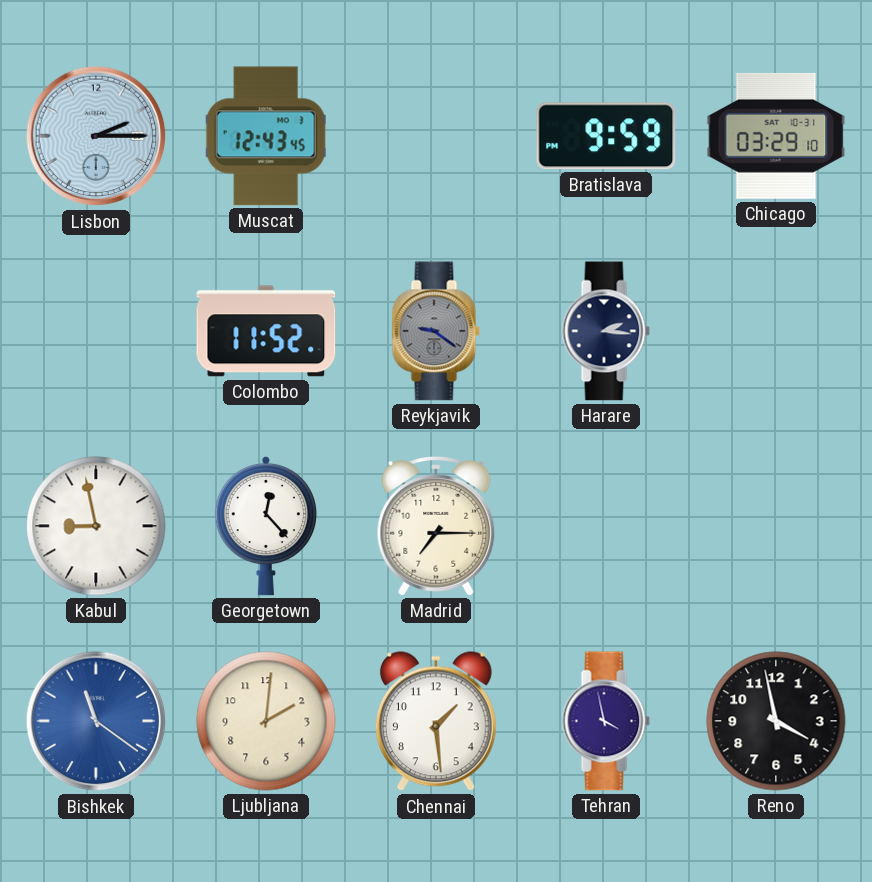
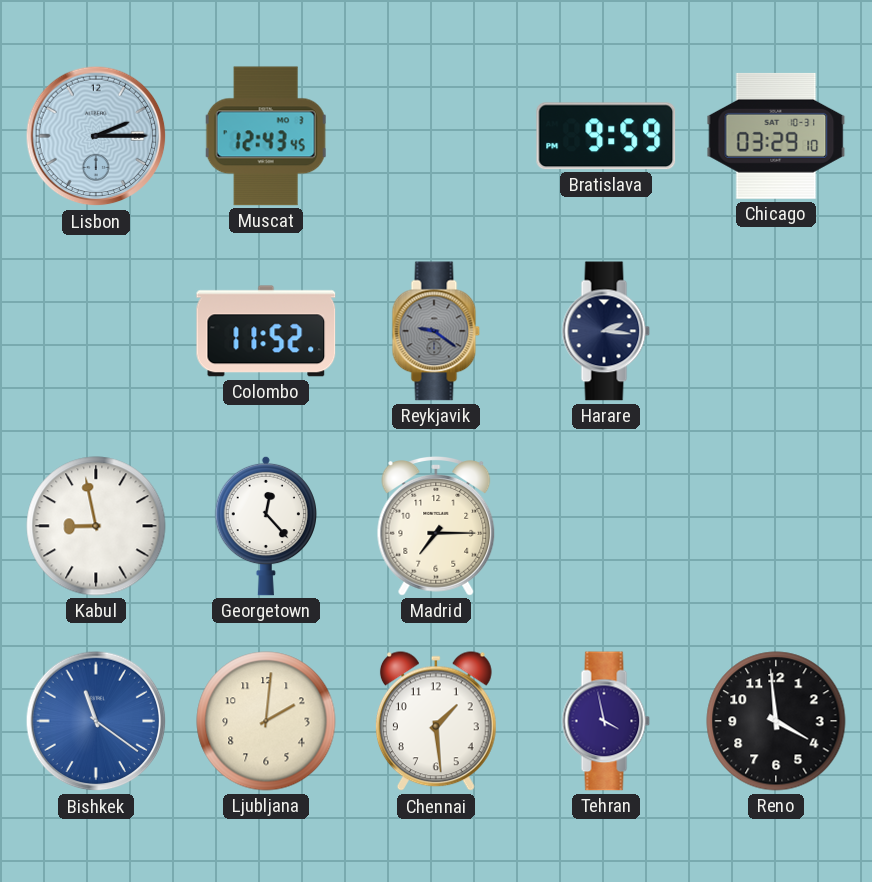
Reno: 3:58 -> 3:59
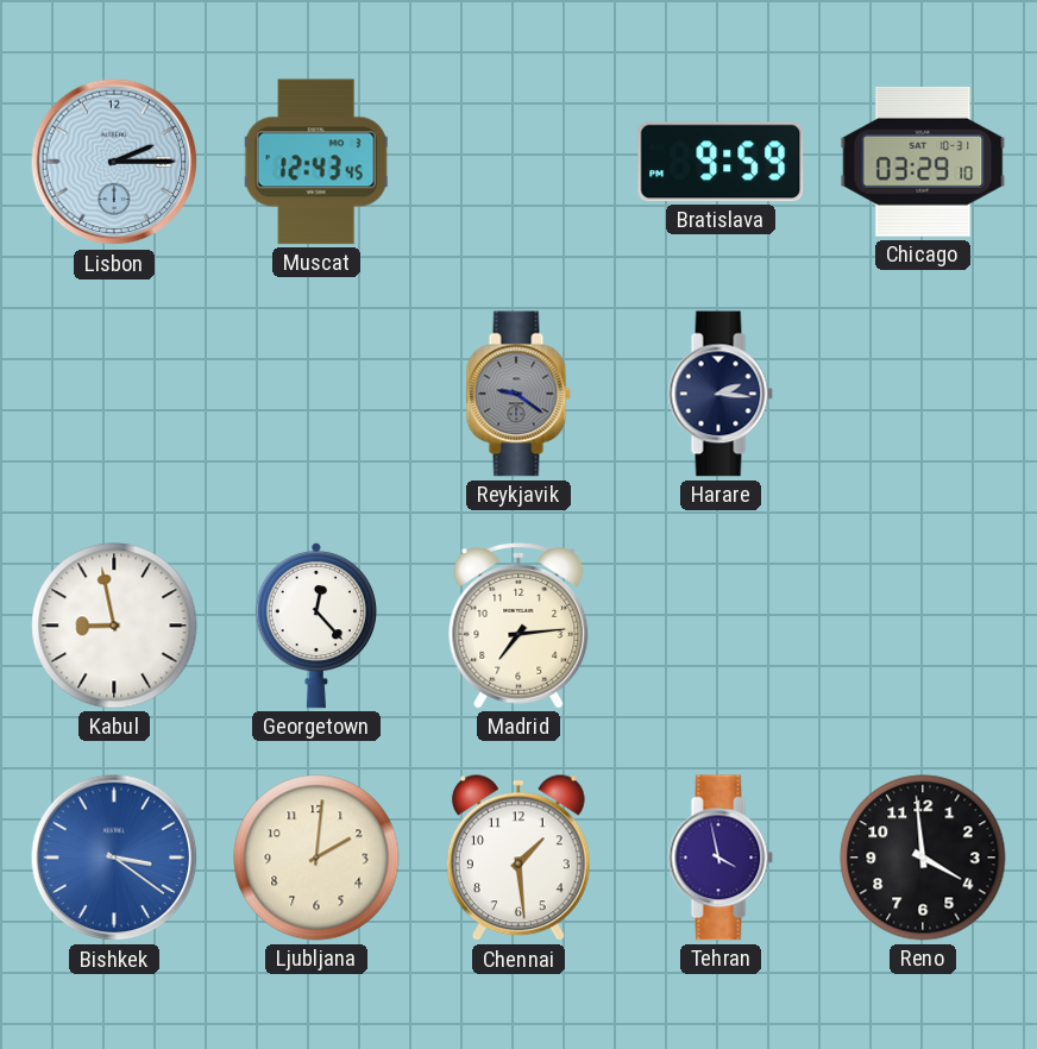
Colombo: 11:52 -> none
Madrid: 7:15 -> 7:14
Bishkek: 11:21 -> 3:21
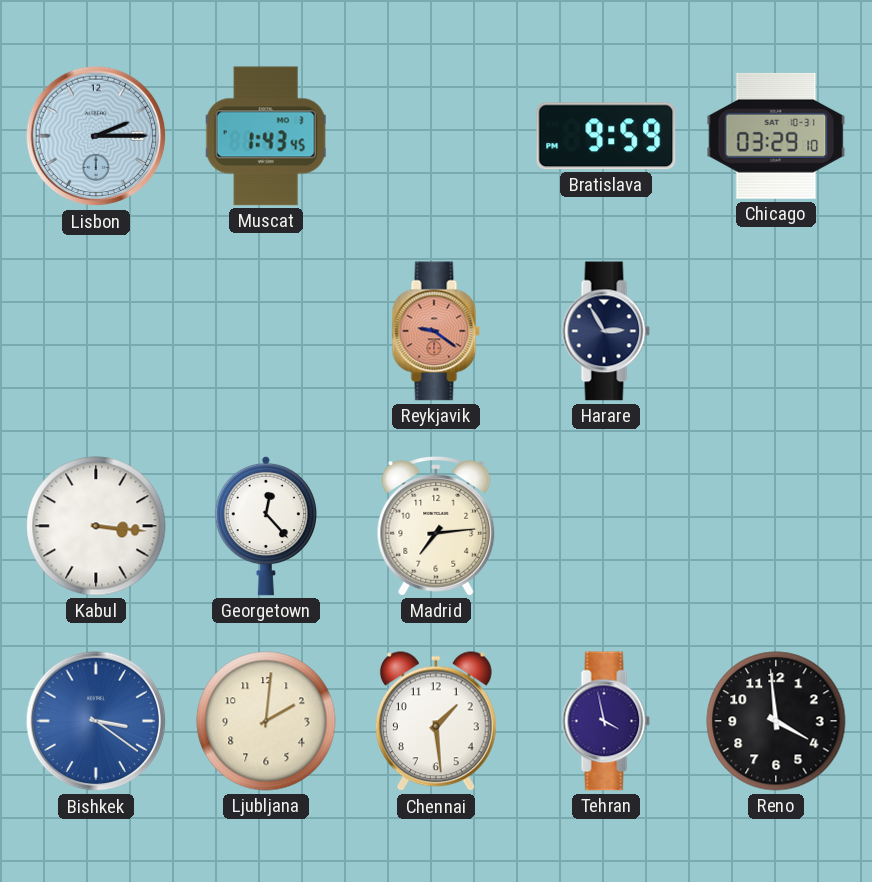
Muscat: 12:43 -> 1:43
Reykjavik dial: grey -> salmon
Harare: 2:16 -> 2:55
Kabul: 8:58 -> 3:16
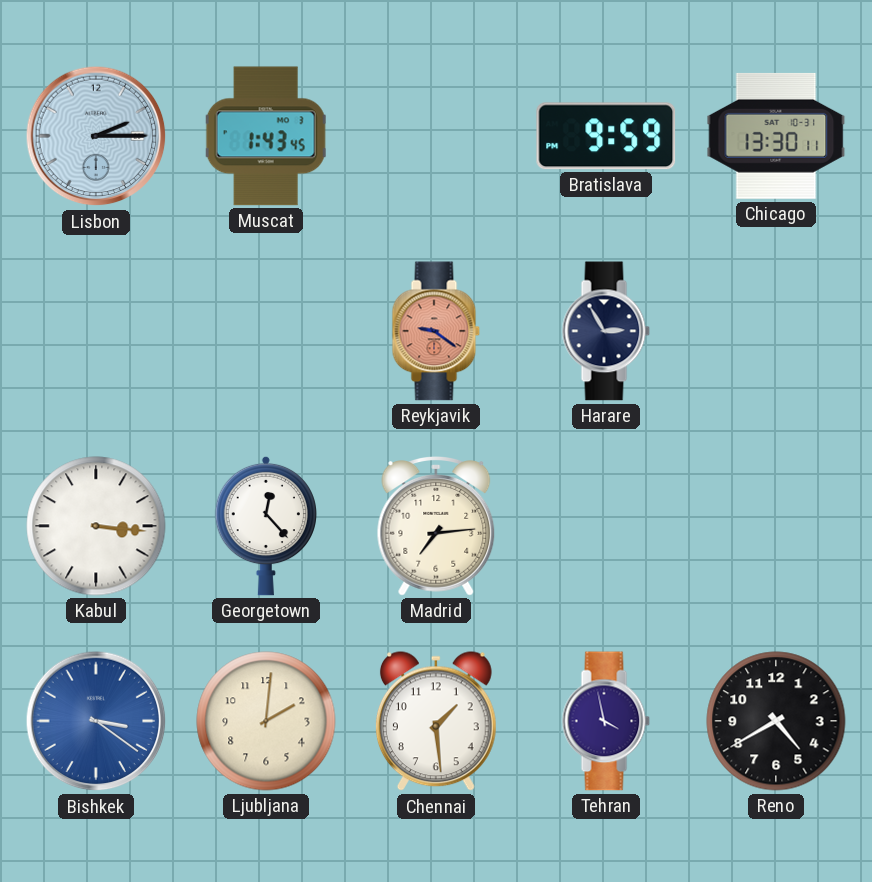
Chicago: 03:29 -> 13:30
Reno: 3:59 -> 4:40
